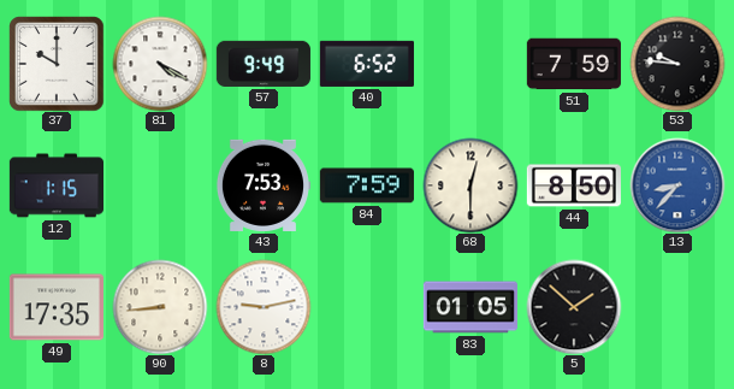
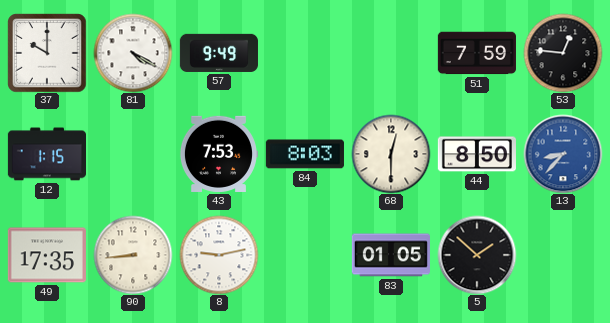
40: 6:52 -> none
53: 9:46 -> 12:46
84: 7:59 -> 8:03
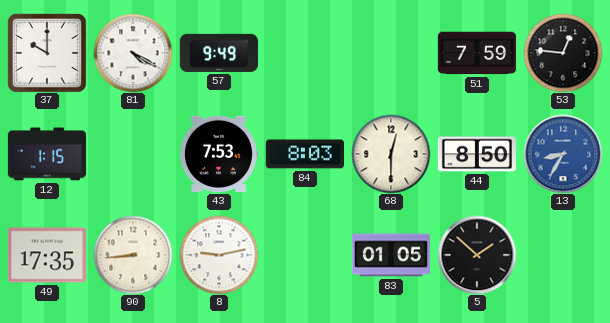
13: 8:37 -> 8:35
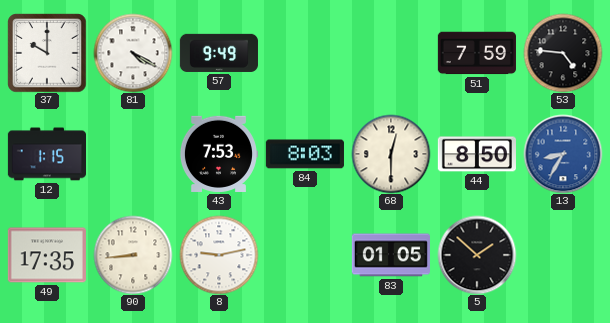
53: 12:46 -> 4:46
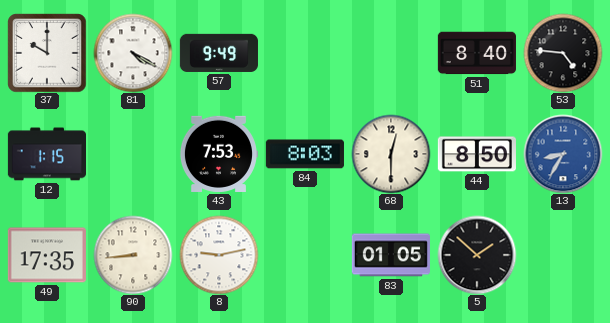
51: 7:59 -> 8:40
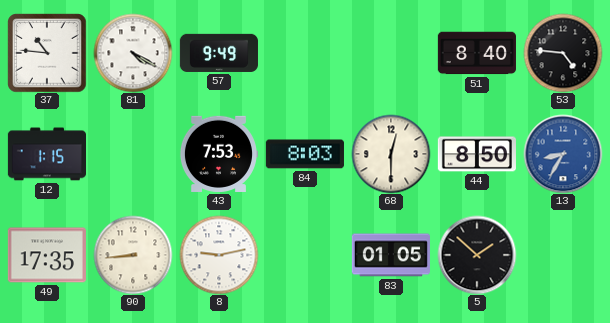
37: 10:00 -> 10:46
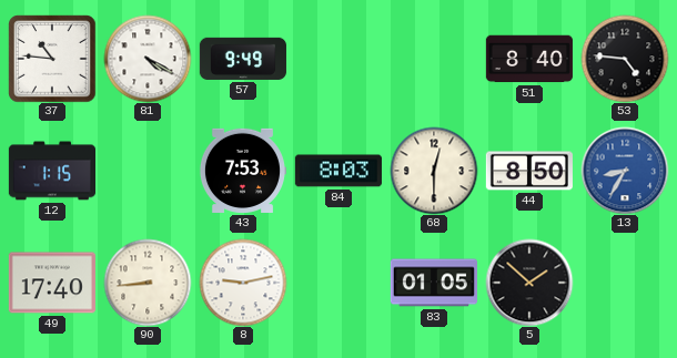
49: 17:35 -> 17:40
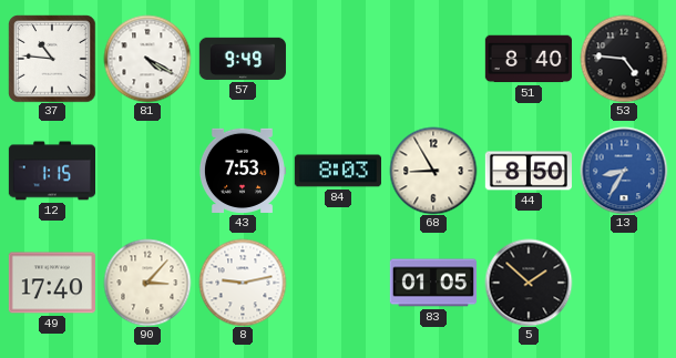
68: 12:30 -> 8:55
90: 8:44 -> 3:07
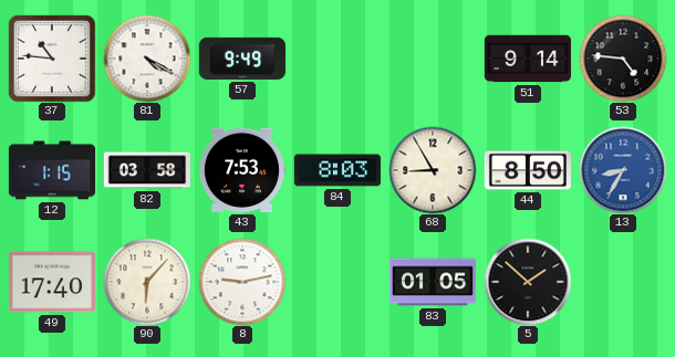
51: 8:40 -> 9:14
82: none -> 03:58
90: 3:07 -> 6:07
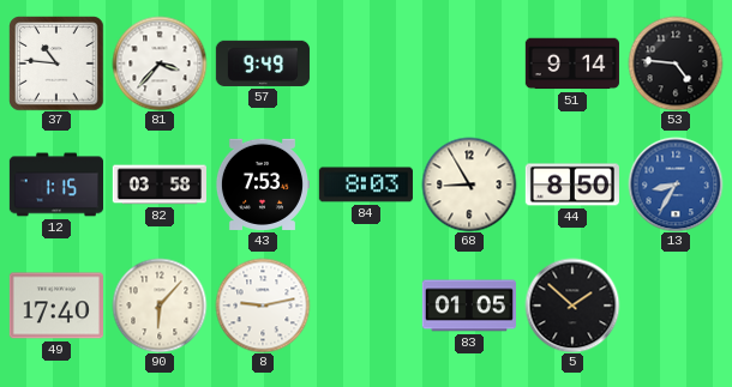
81: 4:20 -> 3:37
